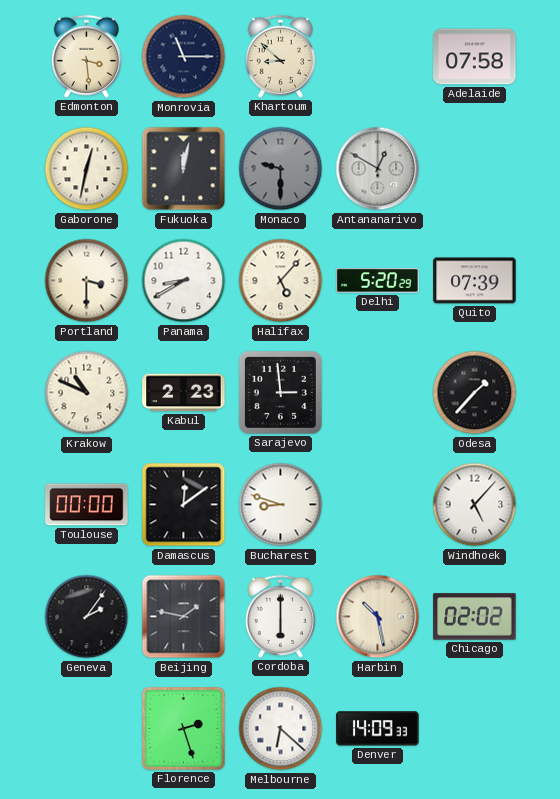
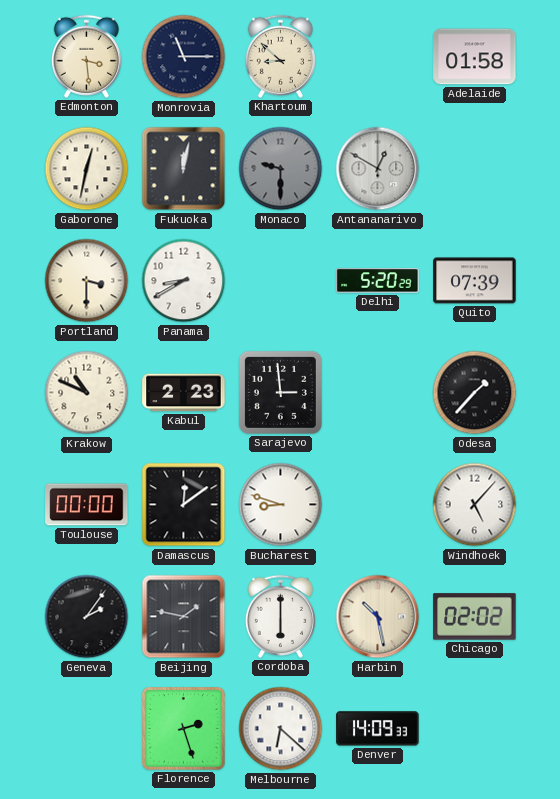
Adelaide: 07:58 -> 01:58
Halifax: 5:07 -> none
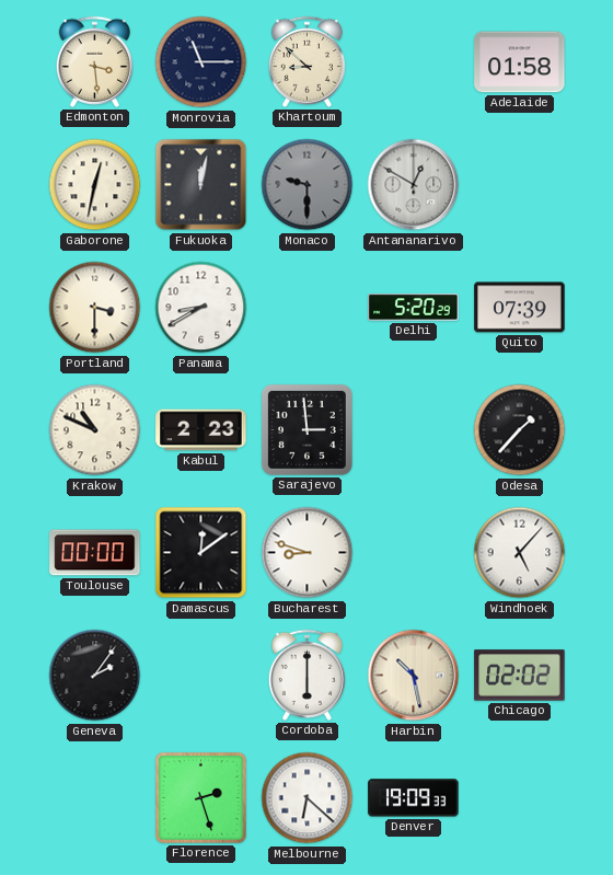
Beijing: 1:47 -> none
Denver: 14:09 -> 19:09
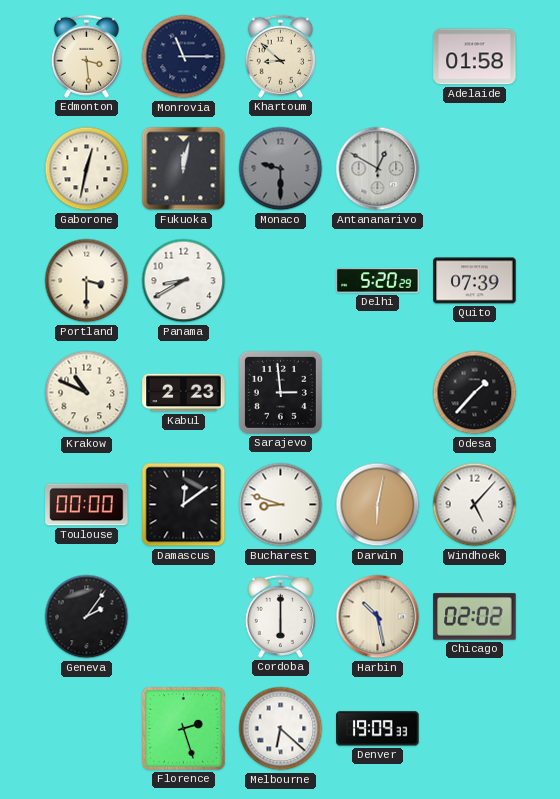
Darwin: none -> 6:02
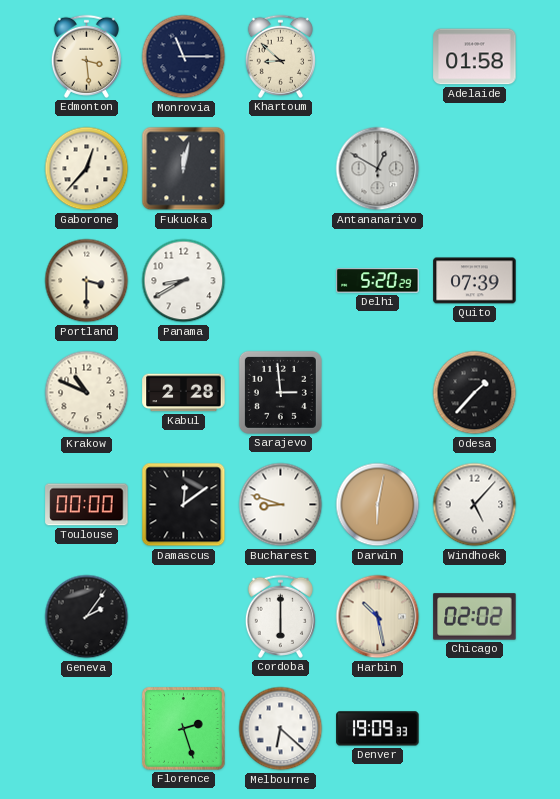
Gaborone: 12:32 -> 12:37
Monaco: 9:30 -> none
Kabul: 2:23 -> 2:28
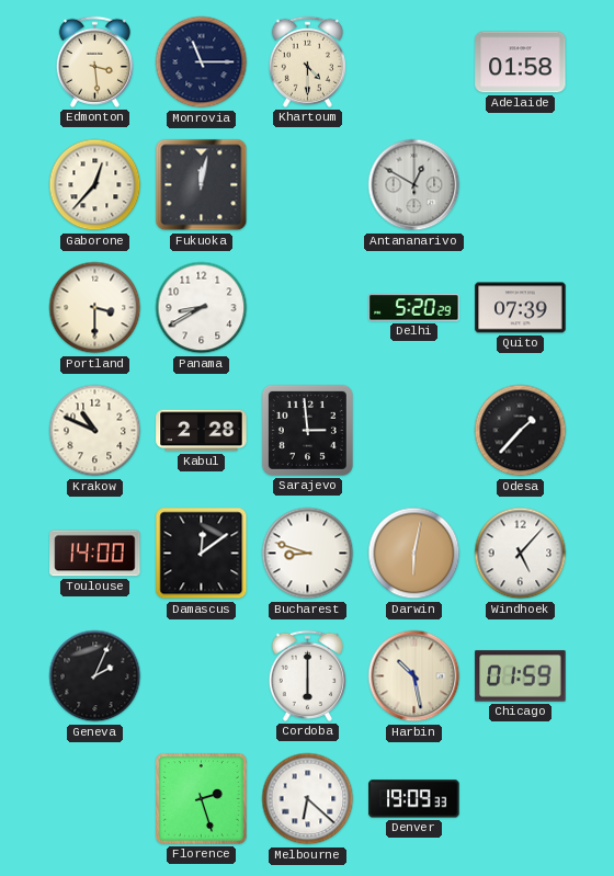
Khartoum: 8:52 -> 4:30
Toulouse: 00:00 -> 14:00
Geneva: 2:06 -> 2:04
Chicago: 02:02 -> 01:59
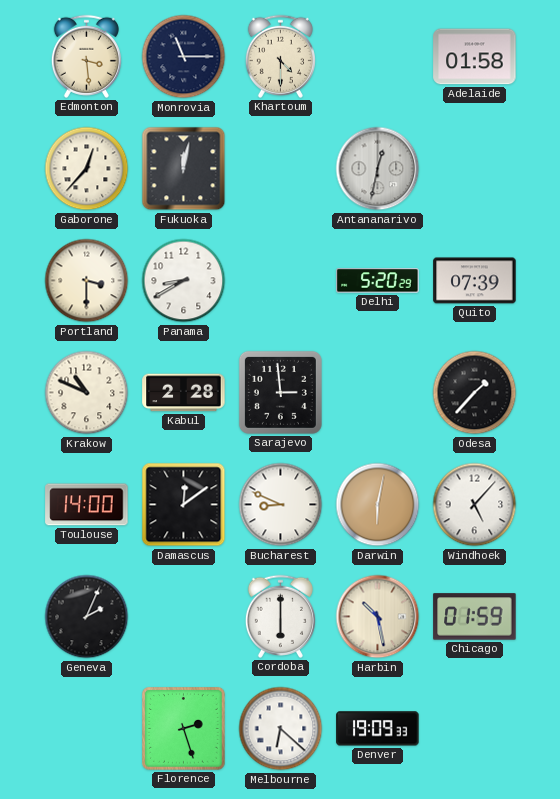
Antananarivo: 12:50 -> 12:32
Bucharest: 8:48 -> 8:49
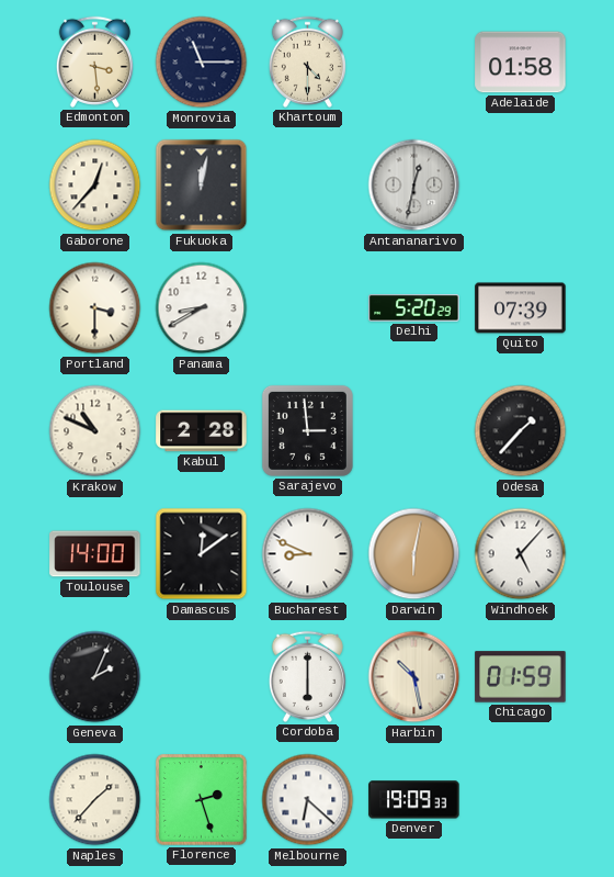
Naples: none -> 1:37
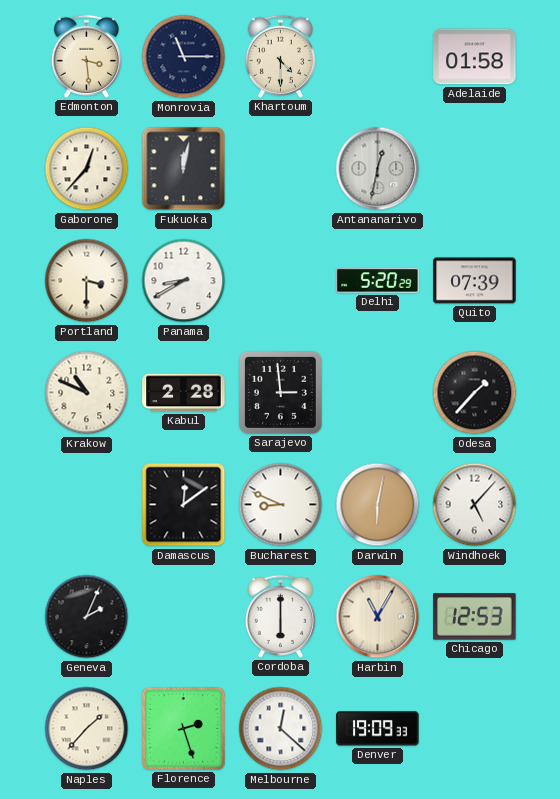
Toulouse: 14:00 -> none
Harbin: 10:28 -> 11:05
Chicago: 01:59 -> 12:53
Melbourne: 6:22 -> 12:22
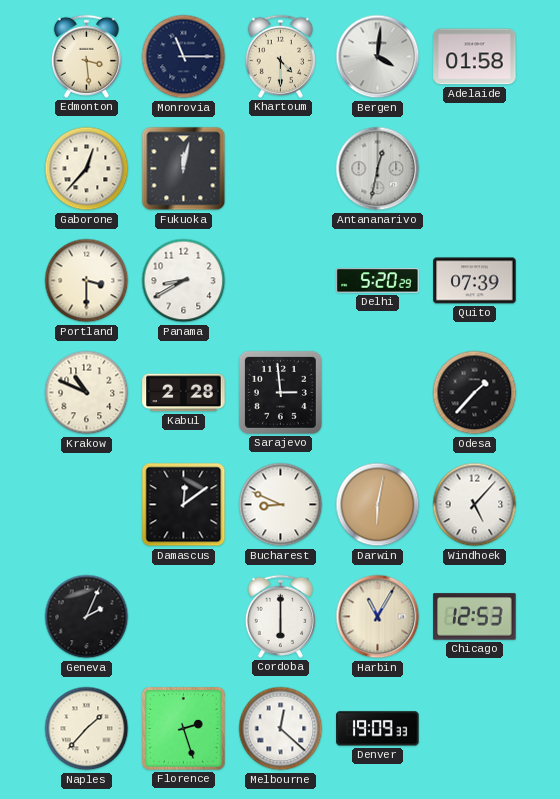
Bergen: none -> 4:01
